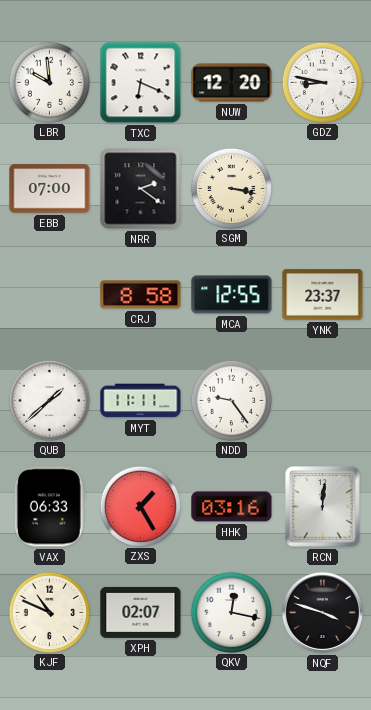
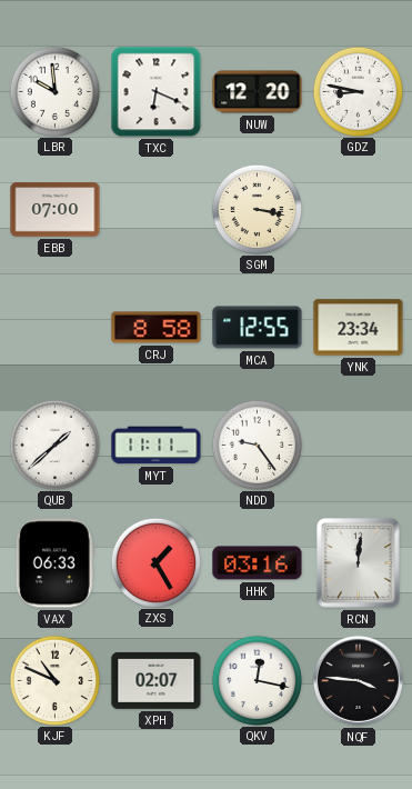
NRR: 2:21 -> none
YNK: 23:37 -> 23:34
NQF: 3:48 -> 3:46
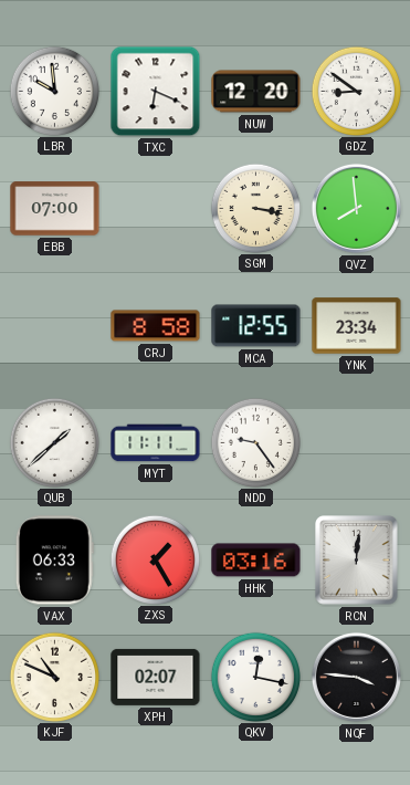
GDZ: 8:47 -> 8:51
QVZ: none -> 7:59
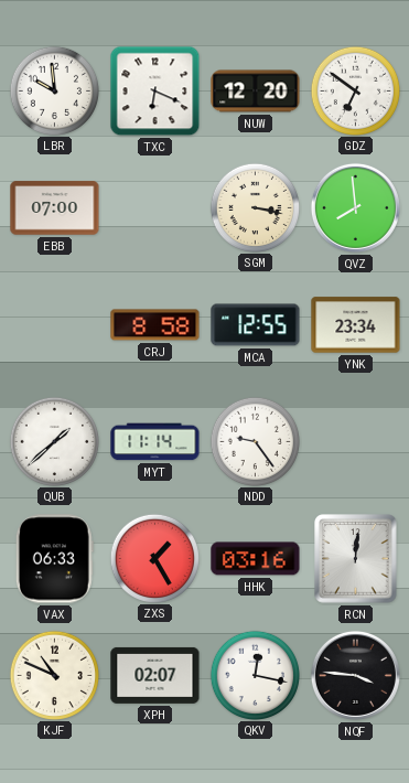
GDZ: 8:51 -> 6:51
MYT: 11:11 -> 11:14
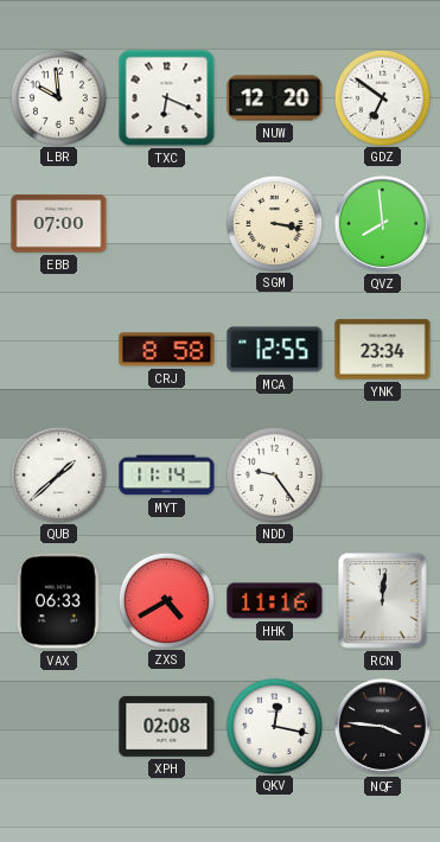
ZXS: 1:25 -> 4:40
HHK: 03:16 -> 11:16
KJF: 10:49 -> none
XPH: 02:07 -> 02:08
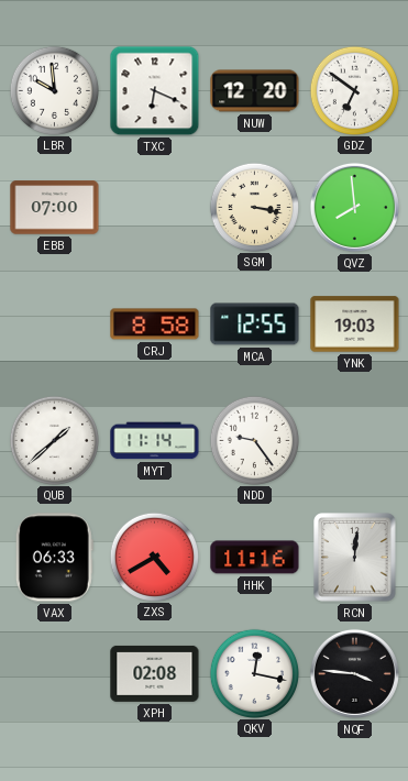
YNK: 23:34 -> 19:03
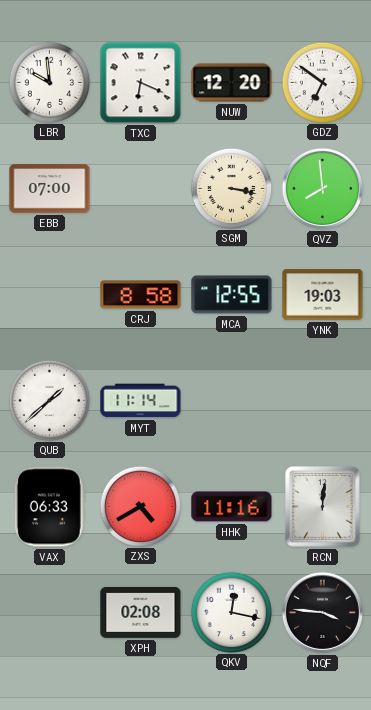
NDD: 9:24 -> none
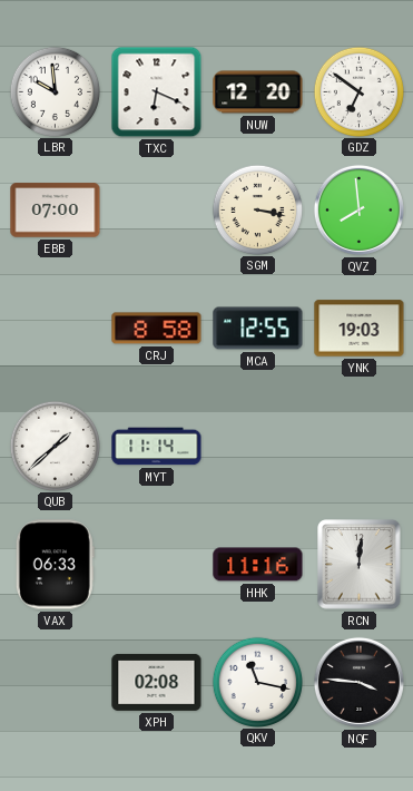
ZXS: 4:40 -> none
QKV: 12:17 -> 11:17
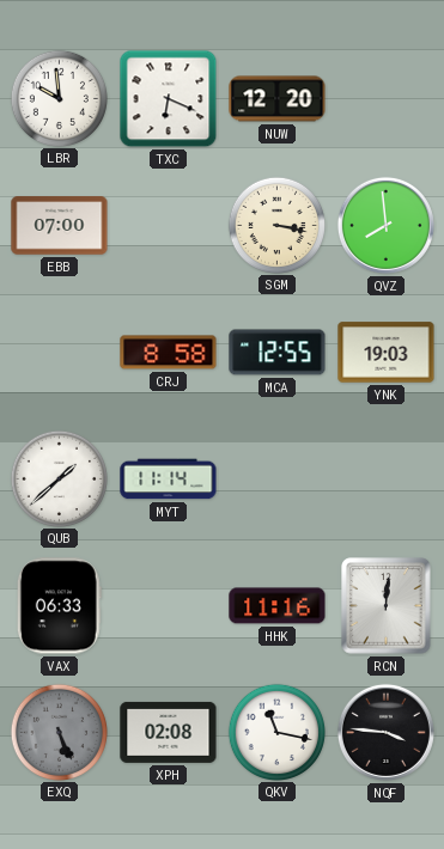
GDZ: 6:51 -> none
EXQ: none -> 5:26
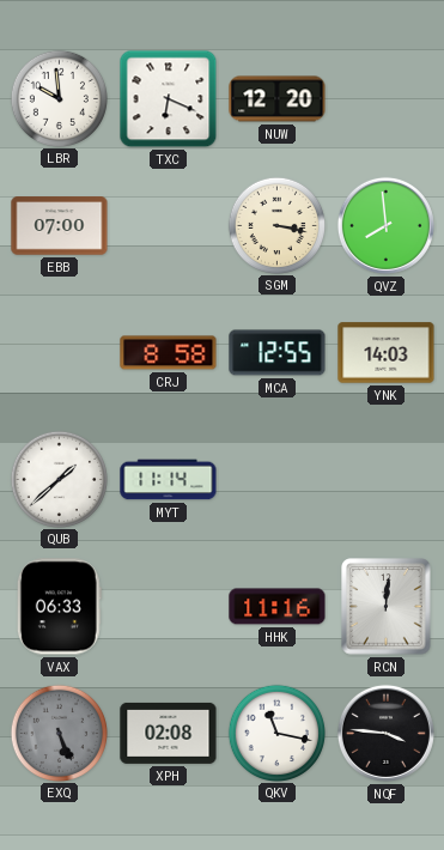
YNK: 19:03 -> 14:03
